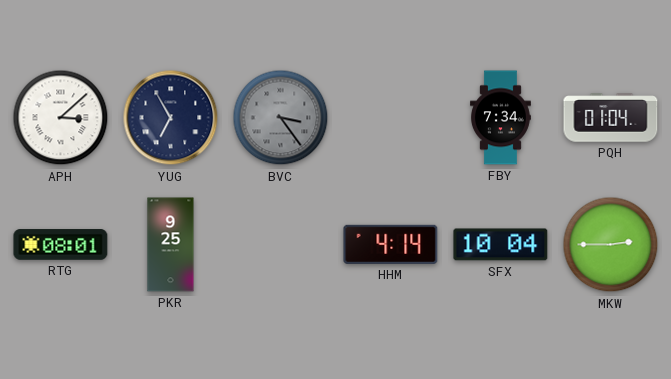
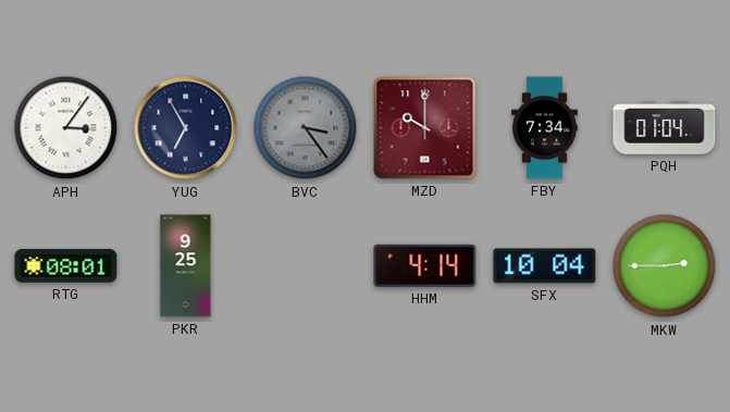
APH: 3:08 -> 3:06
MZD: none -> 10:00
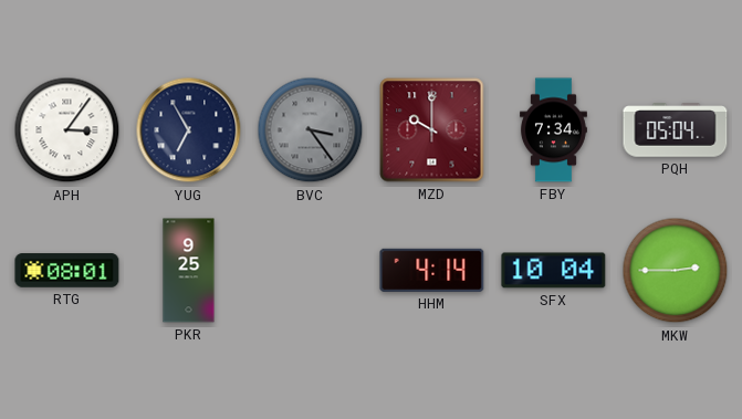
PQH: 01:04 -> 05:04
